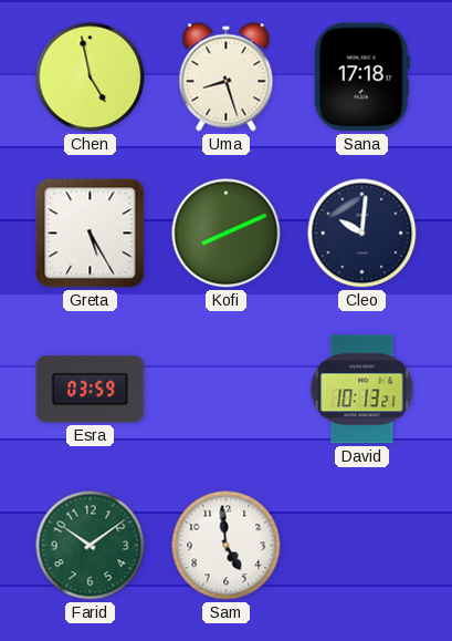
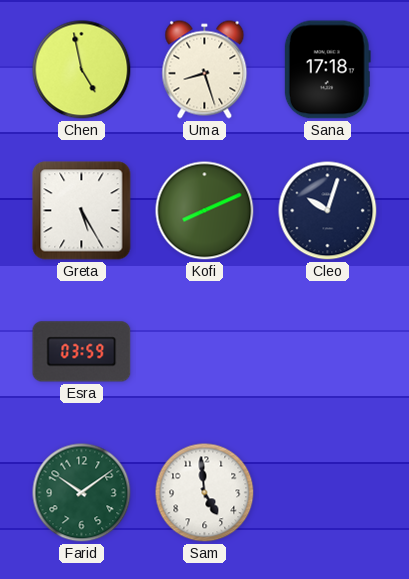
Cleo: 10:01 -> 10:03
David: 10:13 -> none
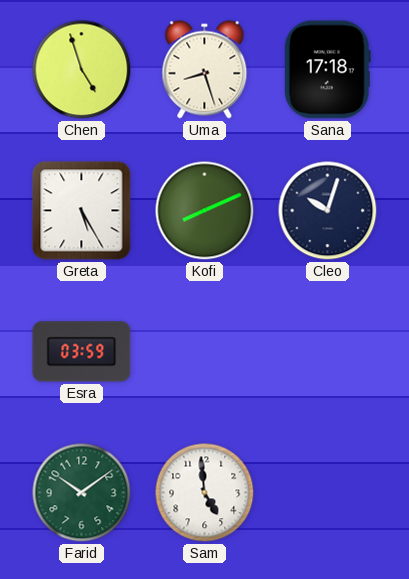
Chen: 4:58 -> 4:57
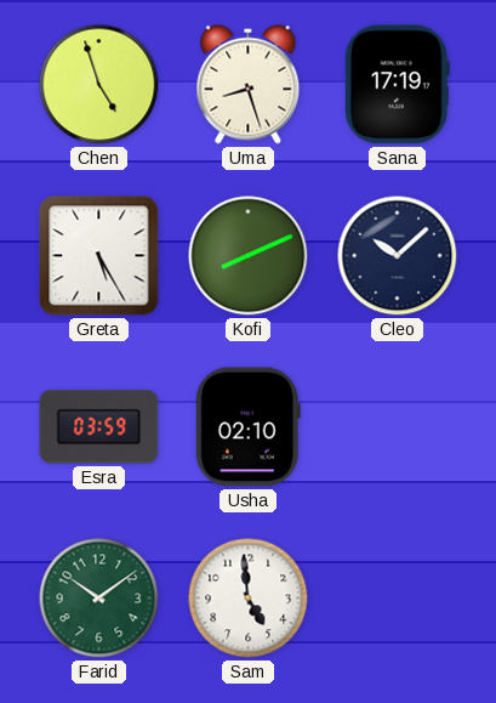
Sana: 17:18 -> 17:19
Cleo: 10:03 -> 10:08
Usha: none -> 02:10
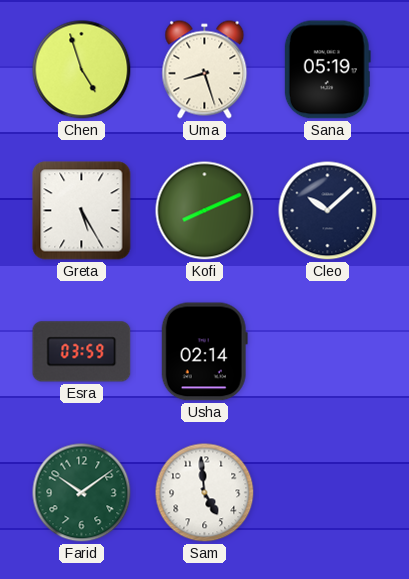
Sana: 17:19 -> 05:19
Usha: 02:10 -> 02:14
